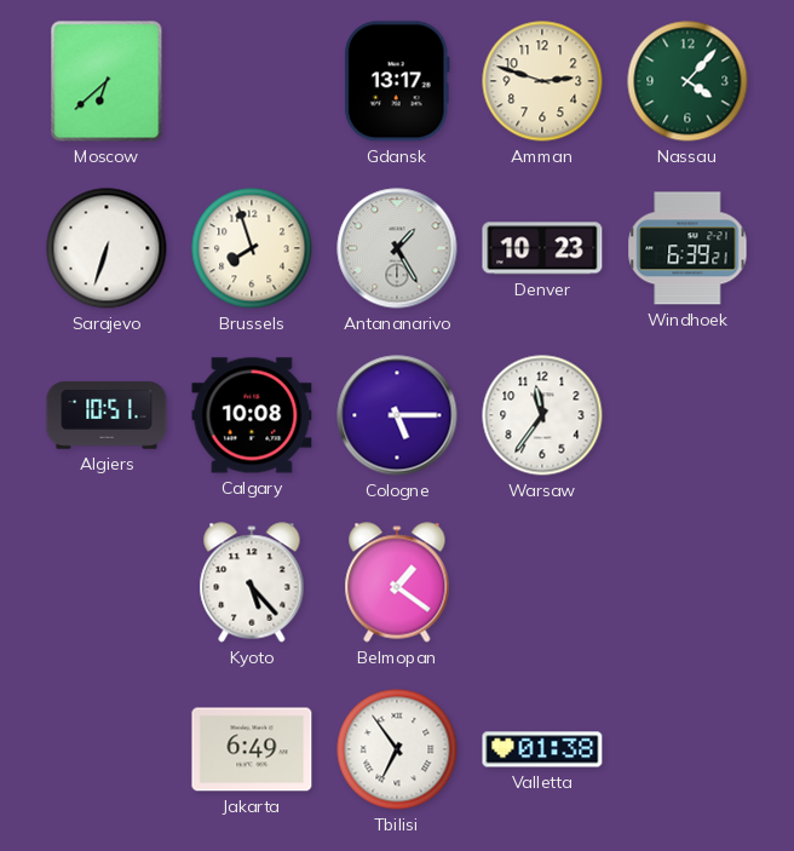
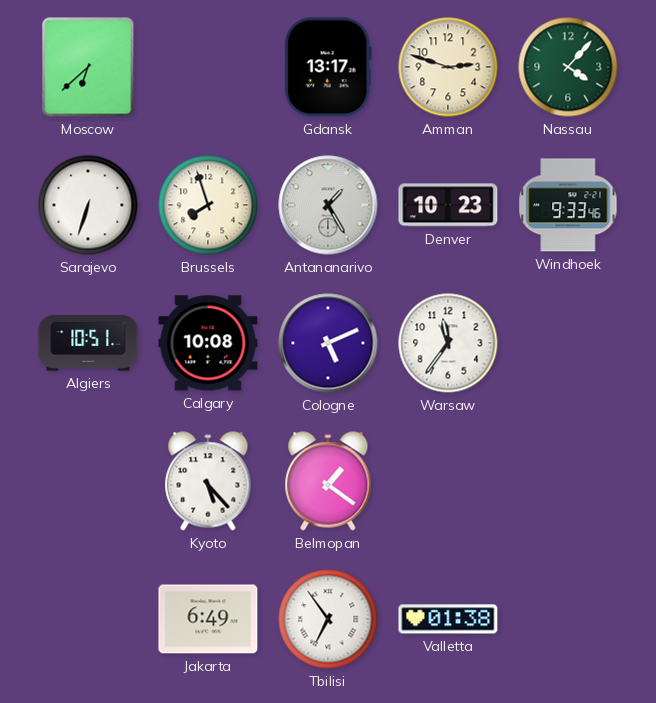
Windhoek: 6:39 -> 9:33
Cologne: 5:15 -> 5:11
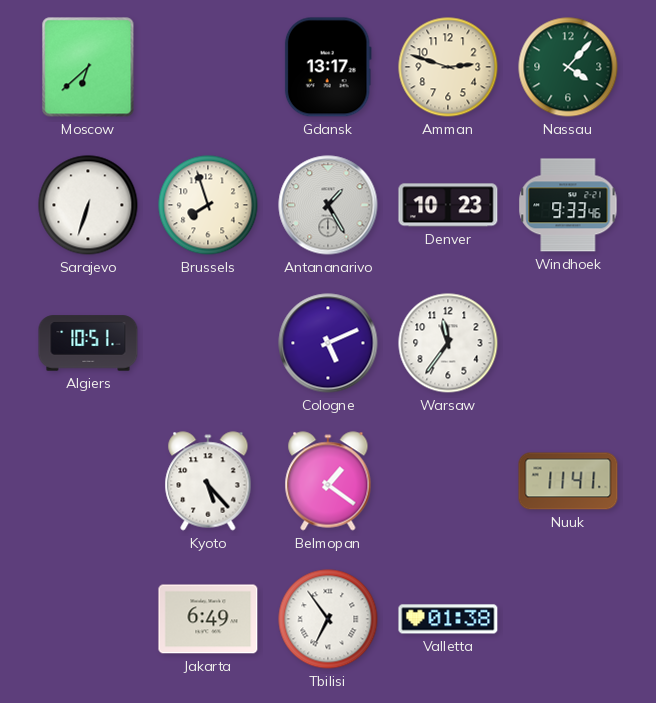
Calgary: 10:08 -> none
Nuuk: none -> 11:41
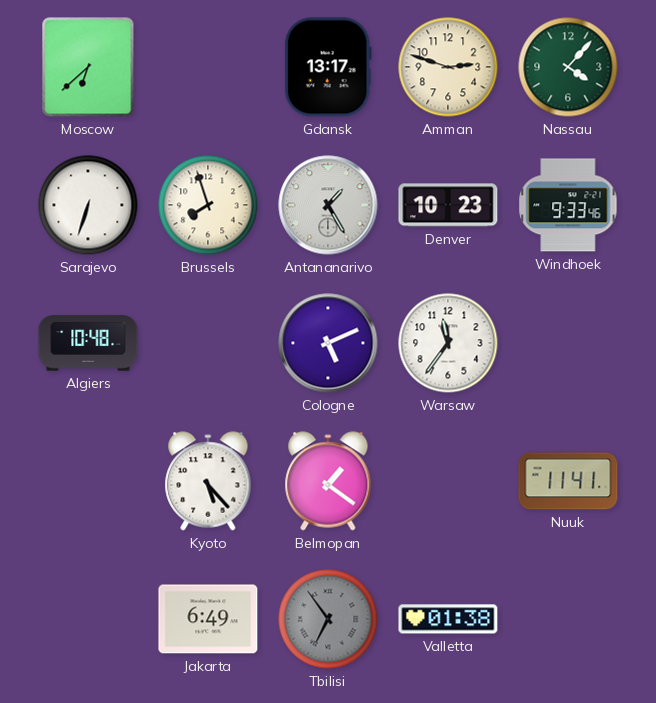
Algiers: 10:51 -> 10:48
Tbilisi dial: white -> grey
